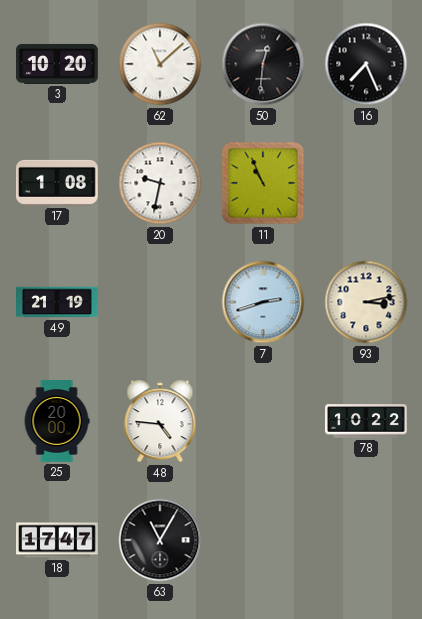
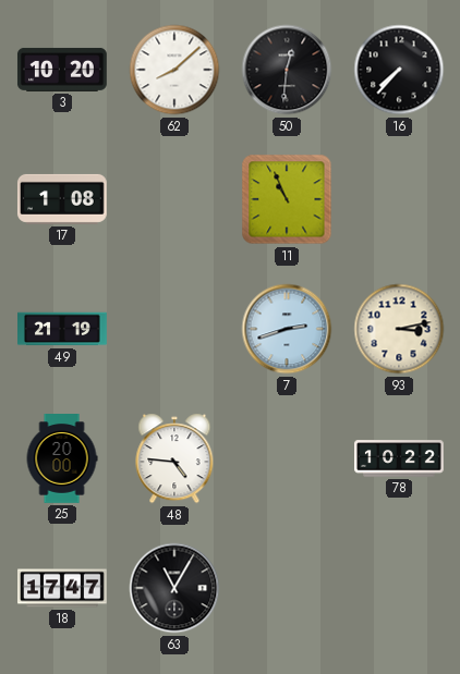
62: 11:08 -> 8:08
16: 7:26 -> 7:37
20: 9:32 -> none
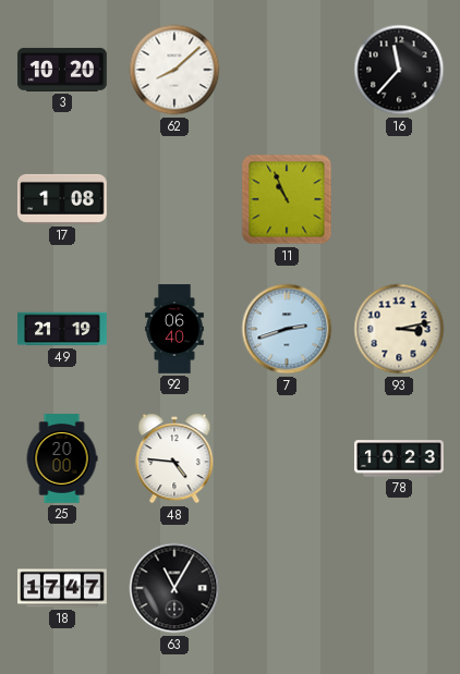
50: 12:31 -> none
16: 7:37 -> 11:37
92: none -> 06:40
78: 10:22 -> 10:23
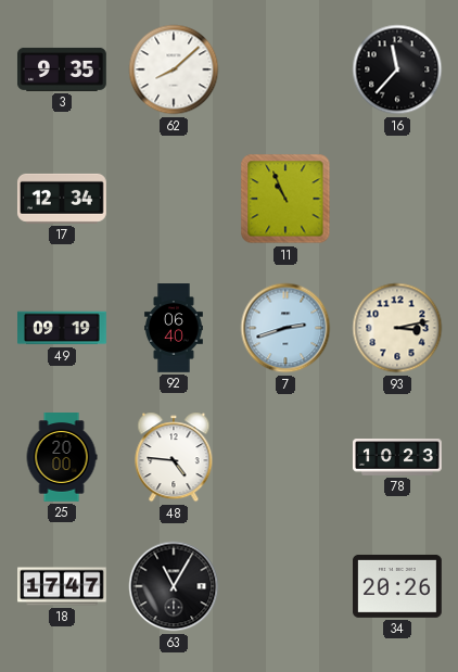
3: 10:20 -> 9:35
17: 1:08 -> 12:34
49: 21:19 -> 09:19
34: none -> 20:26
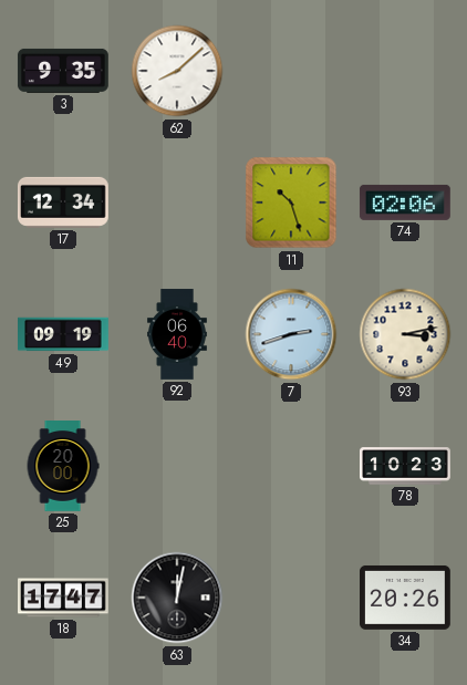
16: 11:37 -> none
11: 10:56 -> 10:27
74: none -> 02:06
48: 4:46 -> none
63: 11:05 -> 12:02
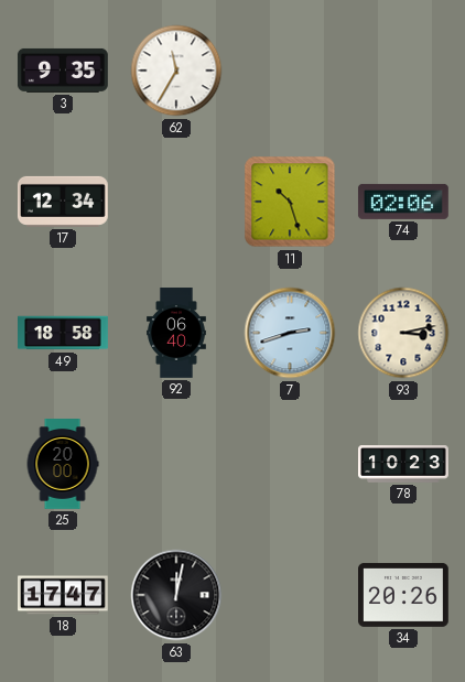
62: 8:08 -> 11:35
49: 09:19 -> 18:58
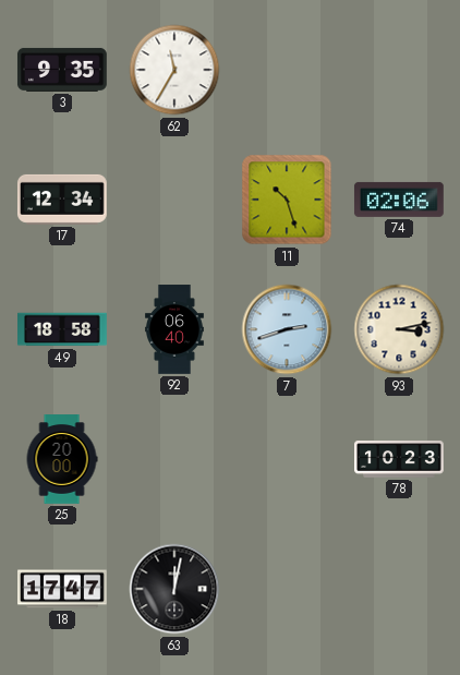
34: 20:26 -> none
